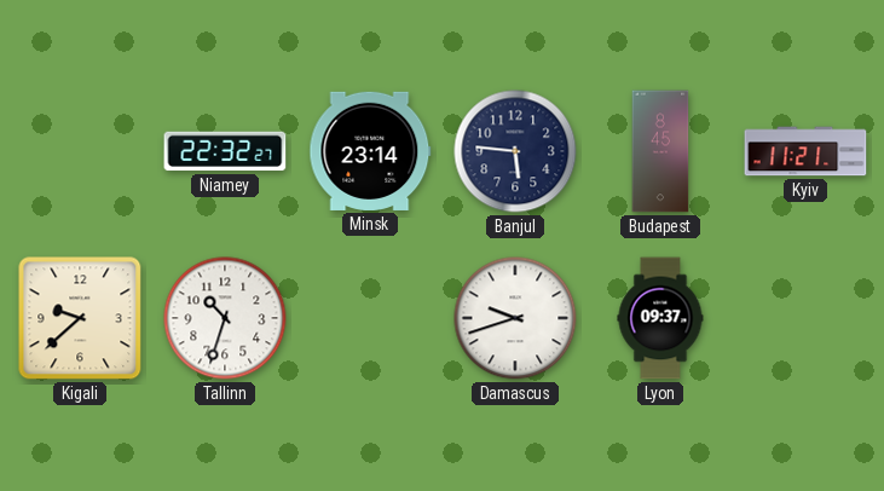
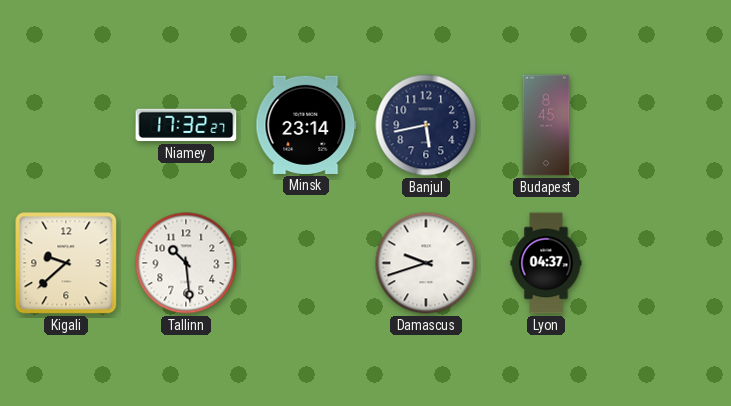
Niamey: 22:32 -> 17:32
Banjul: 5:46 -> 5:43
Kyiv: 11:21 -> none
Tallinn: 10:33 -> 10:29
Lyon: 09:37 -> 04:37
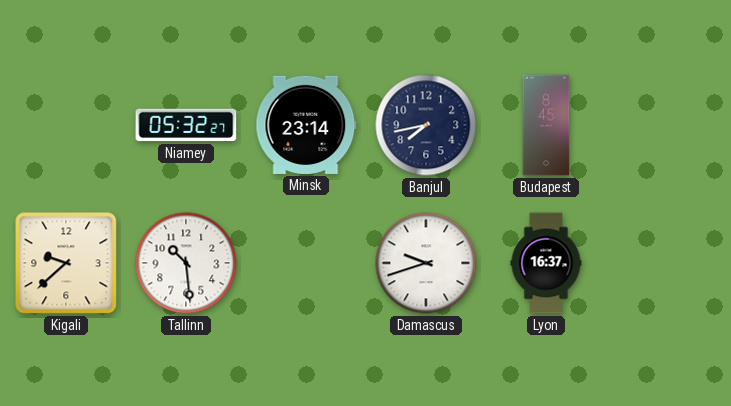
Niamey: 17:32 -> 05:32
Banjul: 5:43 -> 7:43
Lyon: 04:37 -> 16:37
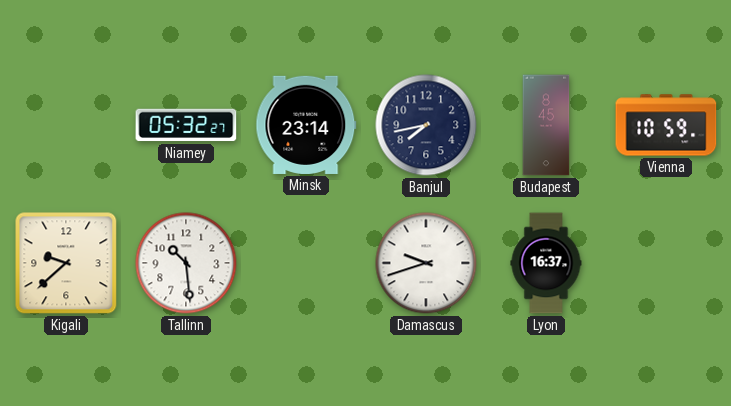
Vienna: none -> 10:59
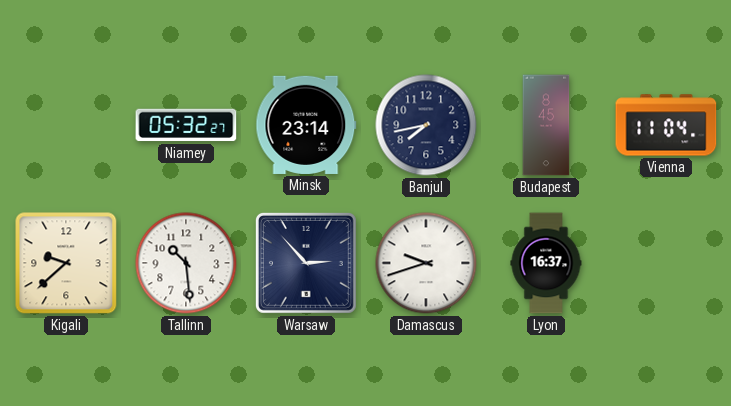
Vienna: 10:59 -> 11:04
Warsaw: none -> 2:53
